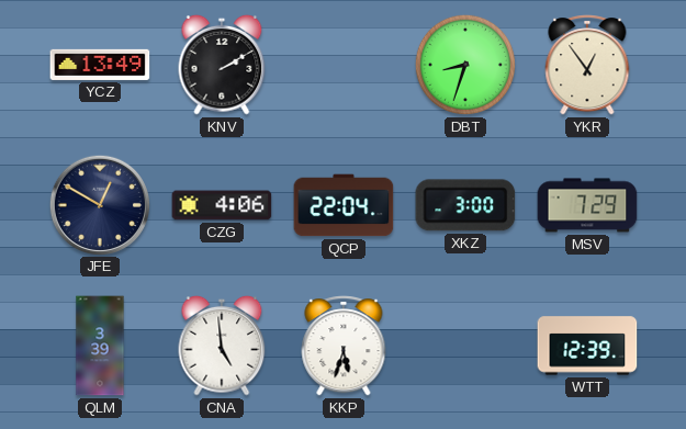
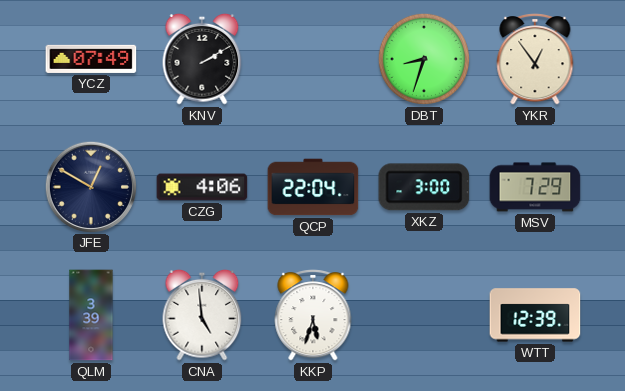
YCZ: 13:49 -> 07:49
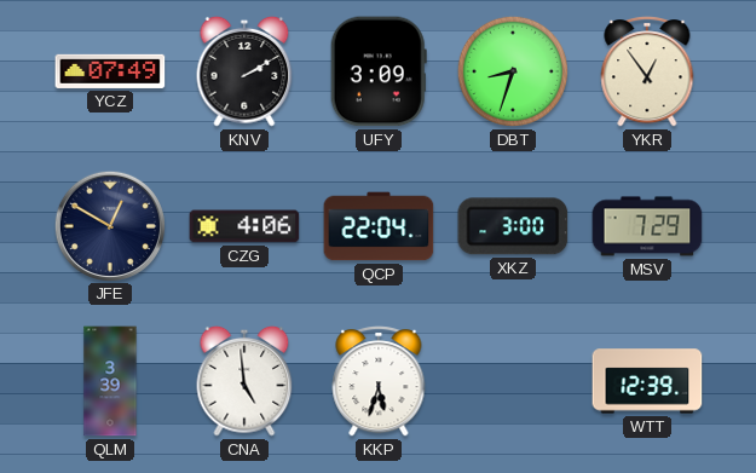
UFY: none -> 3:09
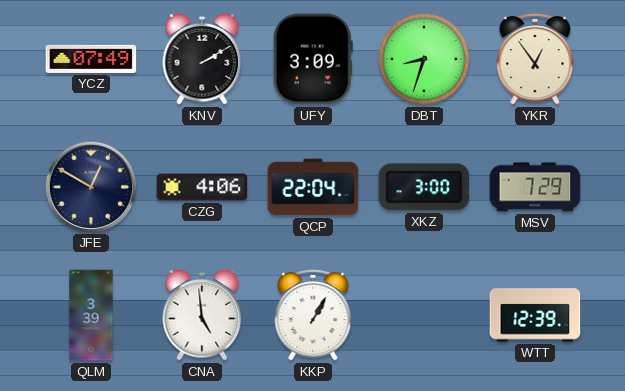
KKP: 5:33 -> 1:05
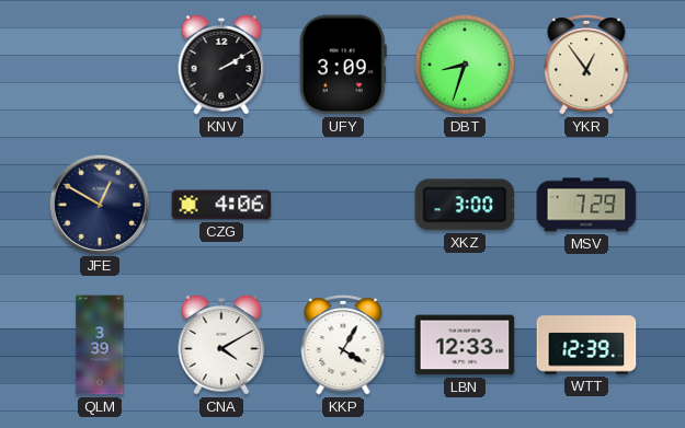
YCZ: 07:49 -> none
QCP: 22:04 -> none
CNA: 4:59 -> 4:10
KKP: 1:05 -> 4:05
LBN: none -> 12:33
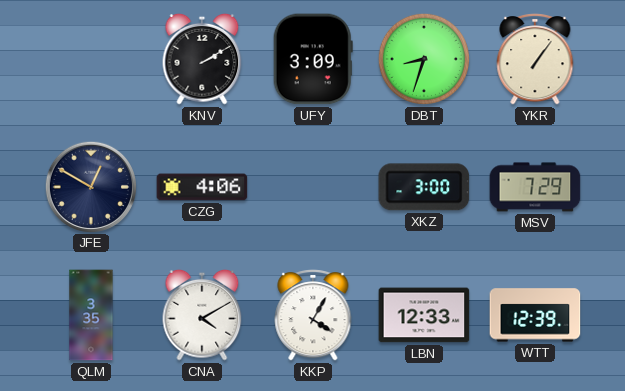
YKR: 12:54 -> 1:06
QLM: 3:39 -> 3:35
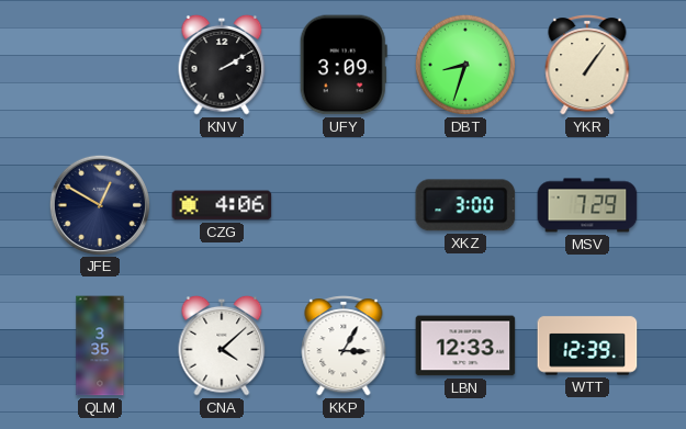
CNA: 4:10 -> 4:08
KKP: 4:05 -> 3:05
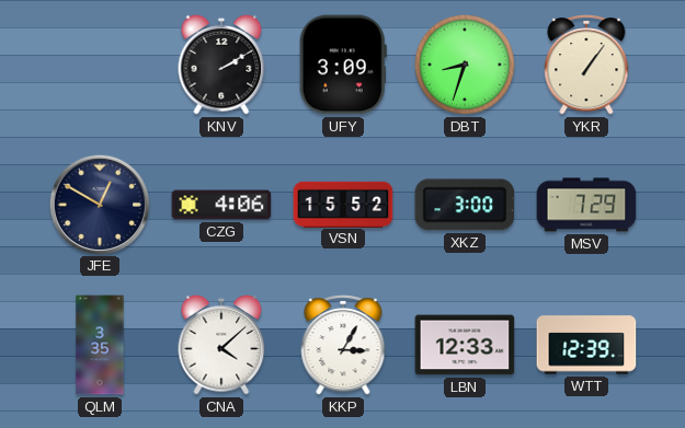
VSN: none -> 15:52
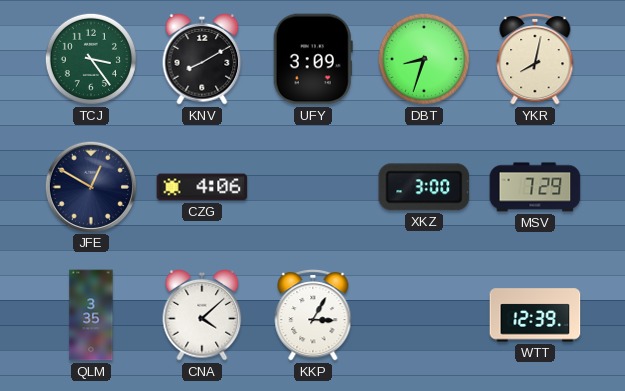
TCJ: none -> 3:24
KNV: 2:10 -> 8:10
YKR: 1:06 -> 8:02
VSN: 15:52 -> none
LBN: 12:33 -> none
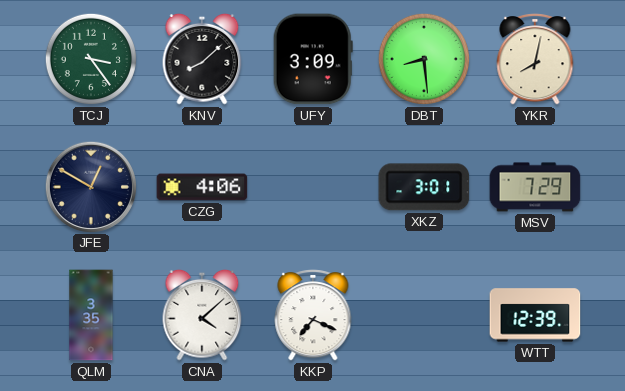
KNV: 8:10 -> 8:08
DBT: 8:33 -> 8:29
XKZ: 3:00 -> 3:01
KKP: 3:05 -> 7:19
